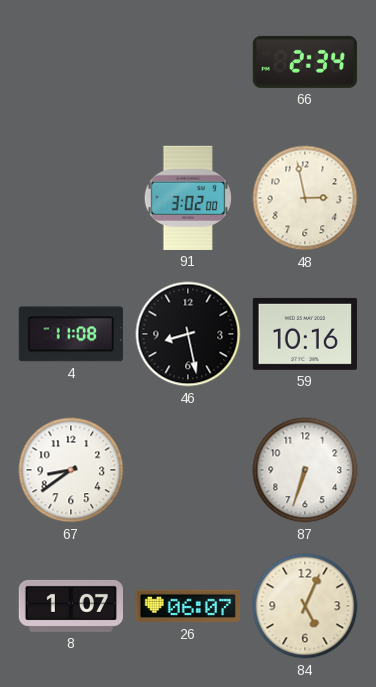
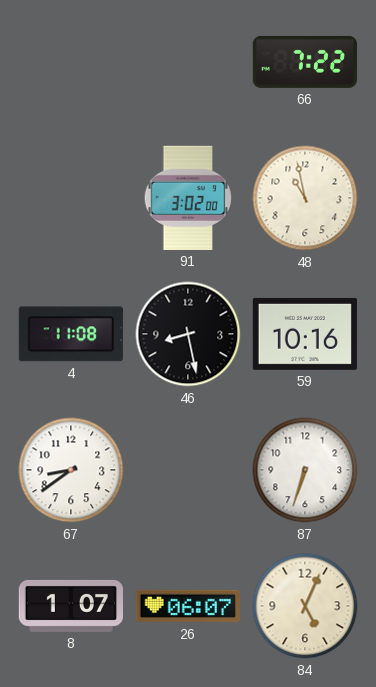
66: 2:34 -> 7:22
48: 2:58 -> 10:58
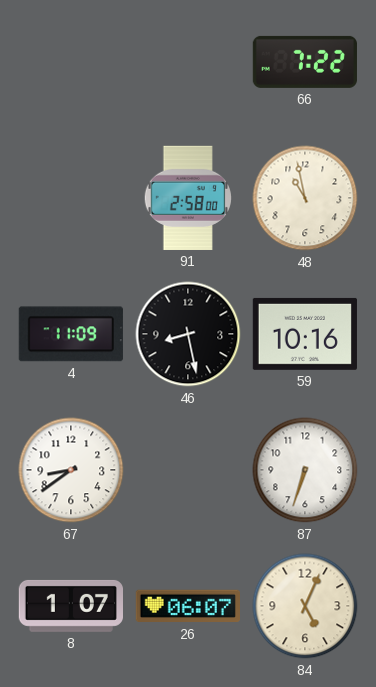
91: 3:02 -> 2:58
4: 11:08 -> 11:09
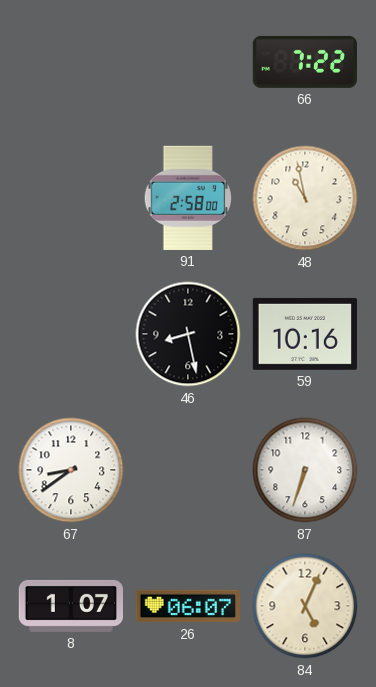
4: 11:09 -> none
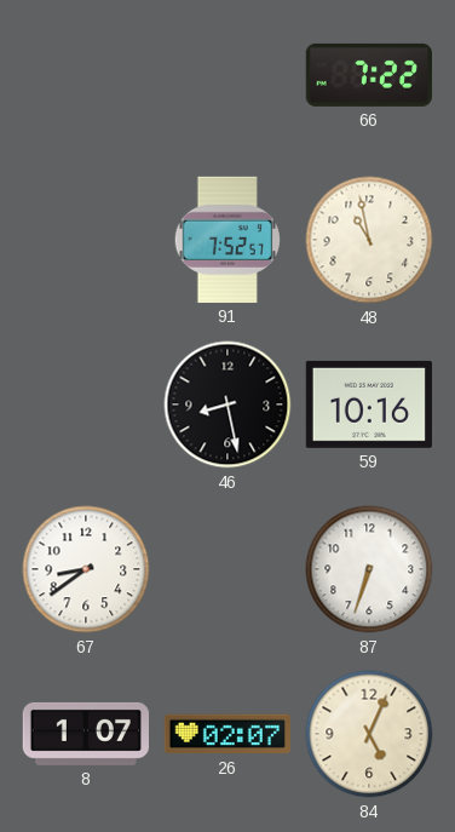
91: 2:58 -> 7:52
26: 06:07 -> 02:07
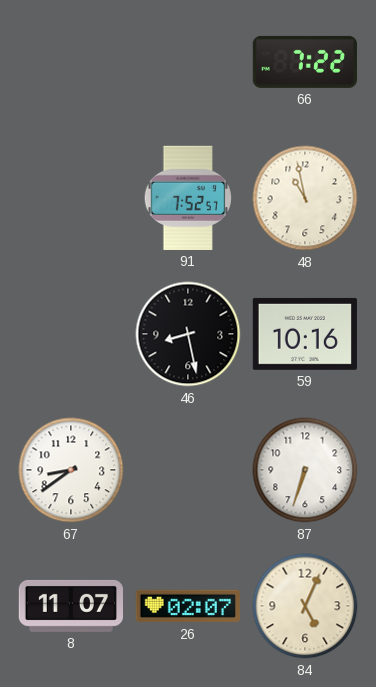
8: 1:07 -> 11:07
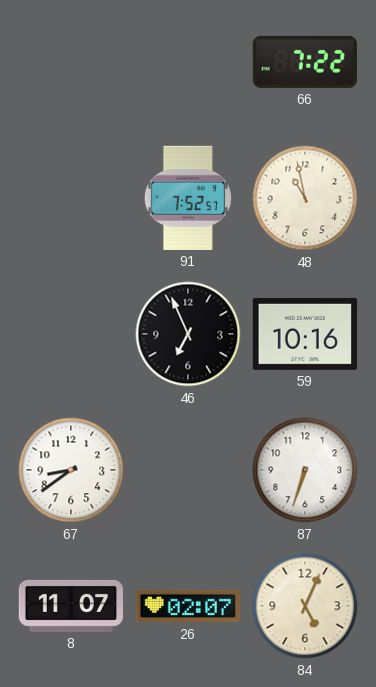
46: 8:28 -> 6:56
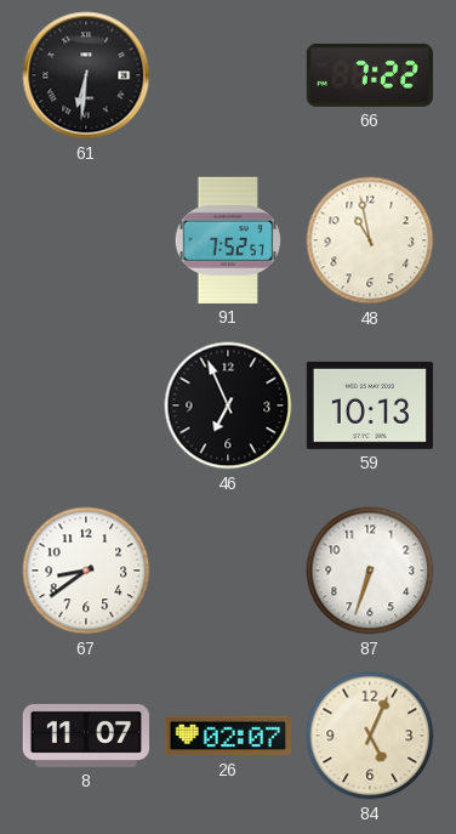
61: none -> 6:31
59: 10:16 -> 10:13
